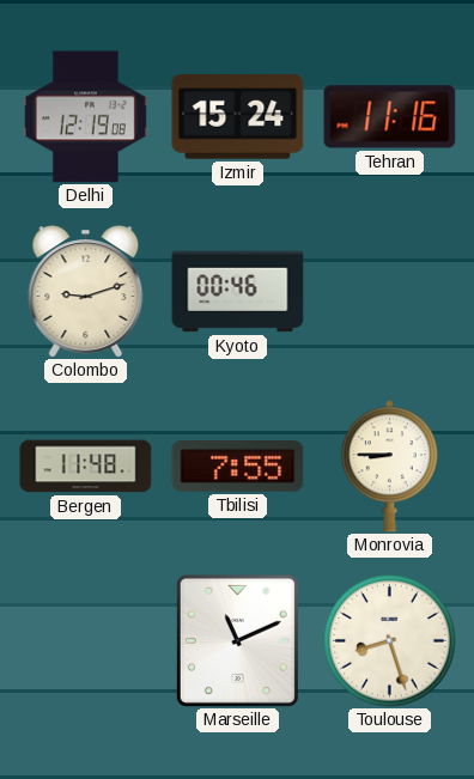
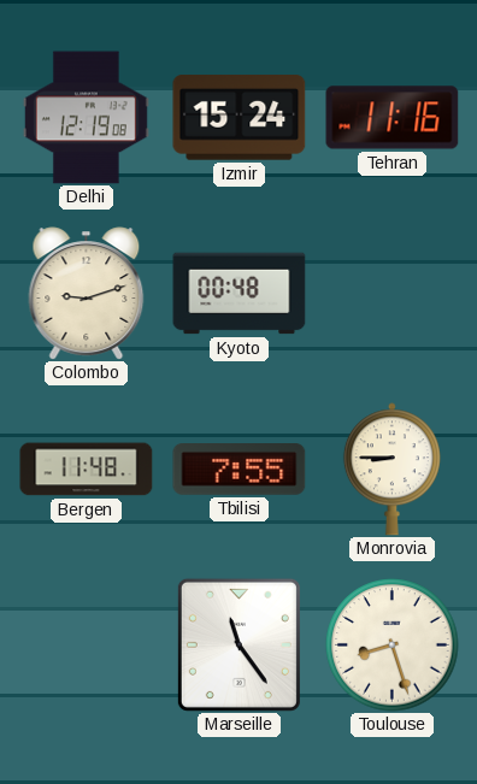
Kyoto: 00:46 -> 00:48
Marseille: 11:11 -> 11:24
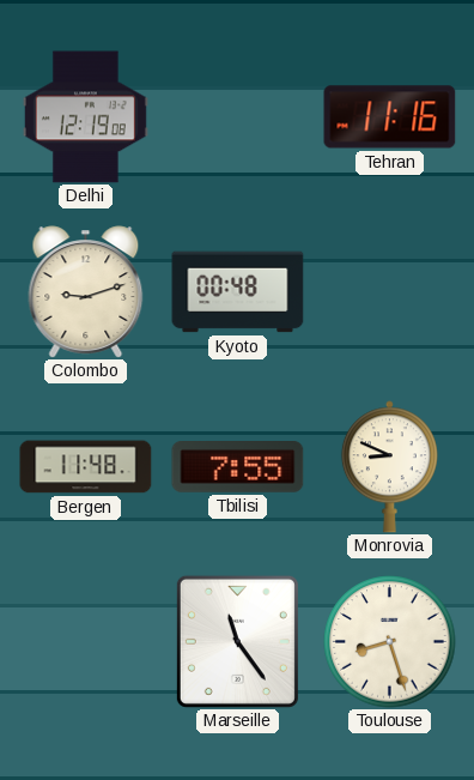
Izmir: 15:24 -> none
Monrovia: 8:45 -> 8:49
